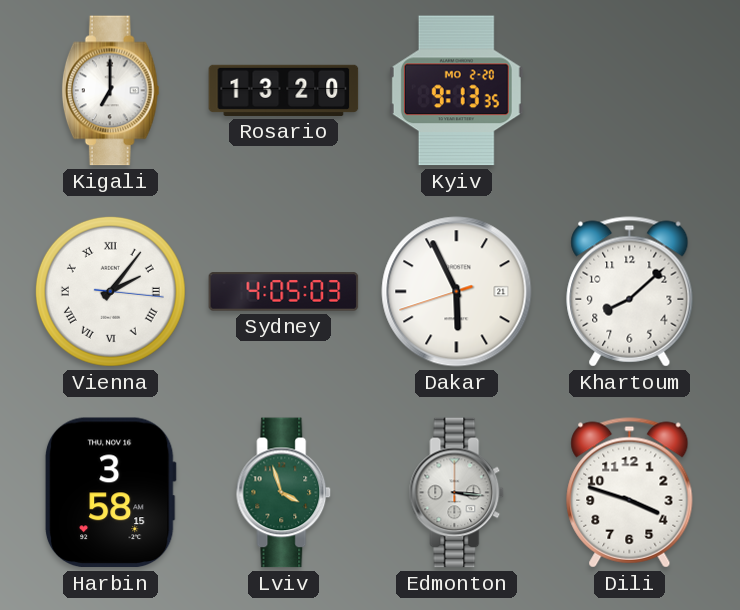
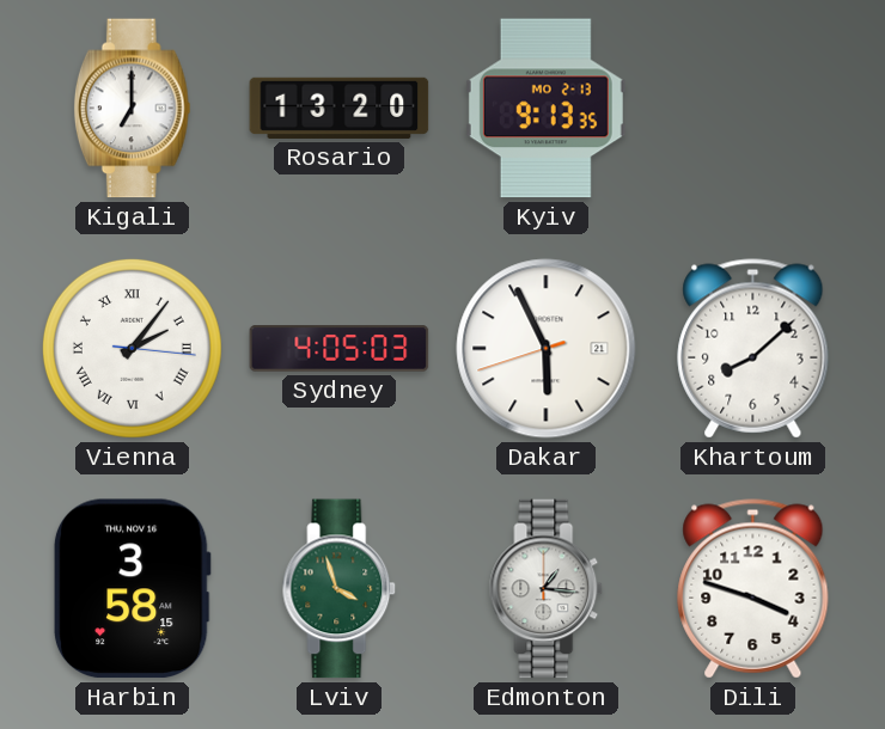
Kyiv date: MO 2-20 -> MO 2-13
Edmonton: 3:16 -> 1:16
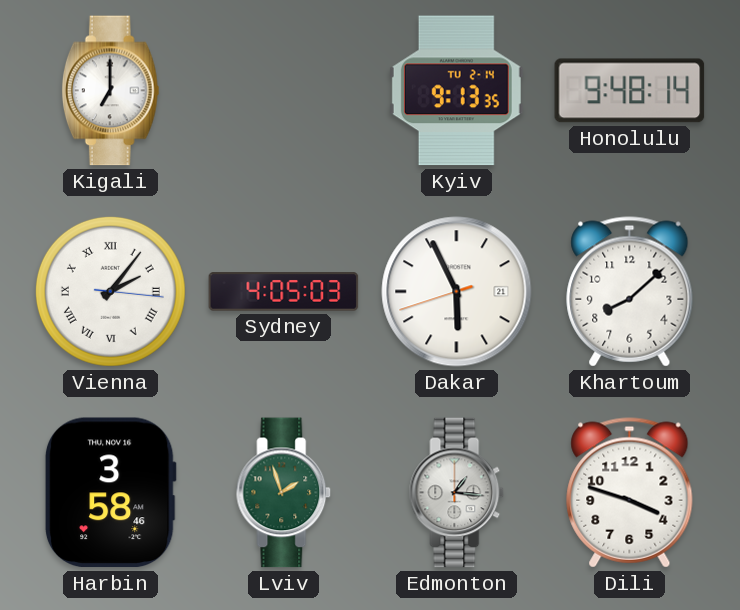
Rosario: 13:20 -> none
Kyiv date: MO 2-13 -> TU 2-14
Honolulu: none -> 9:48
Harbin: 3:58:15 -> 3:58:46
Lviv: 3:57 -> 1:57
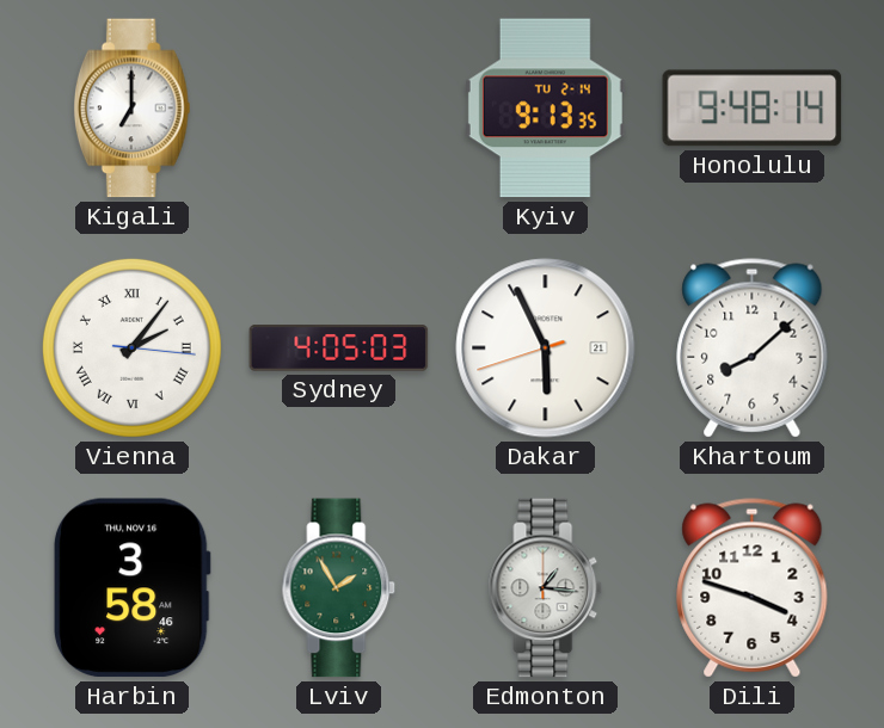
Lviv: 1:57 -> 1:55
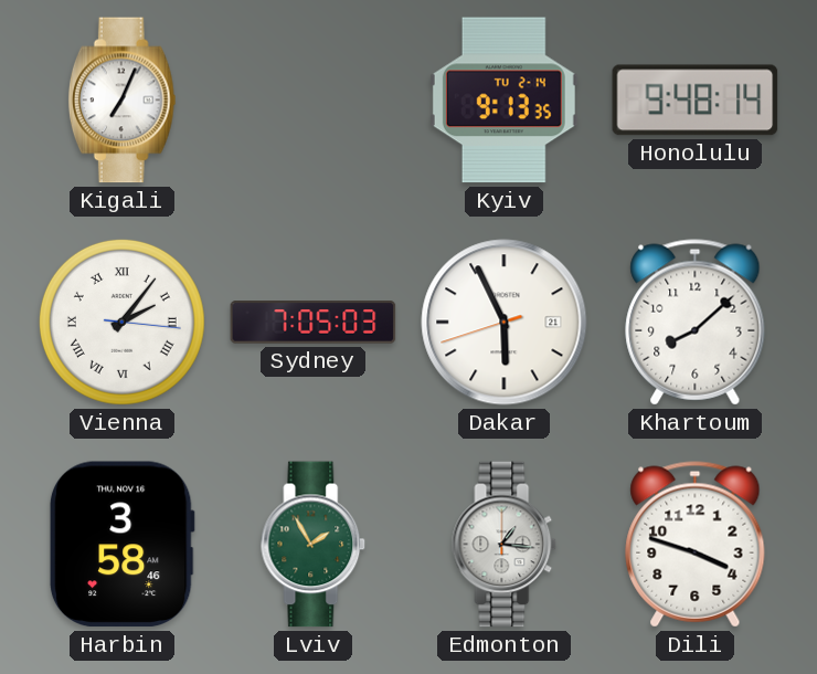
Kigali: 7:00 -> 7:04
Sydney: 4:05 -> 7:05
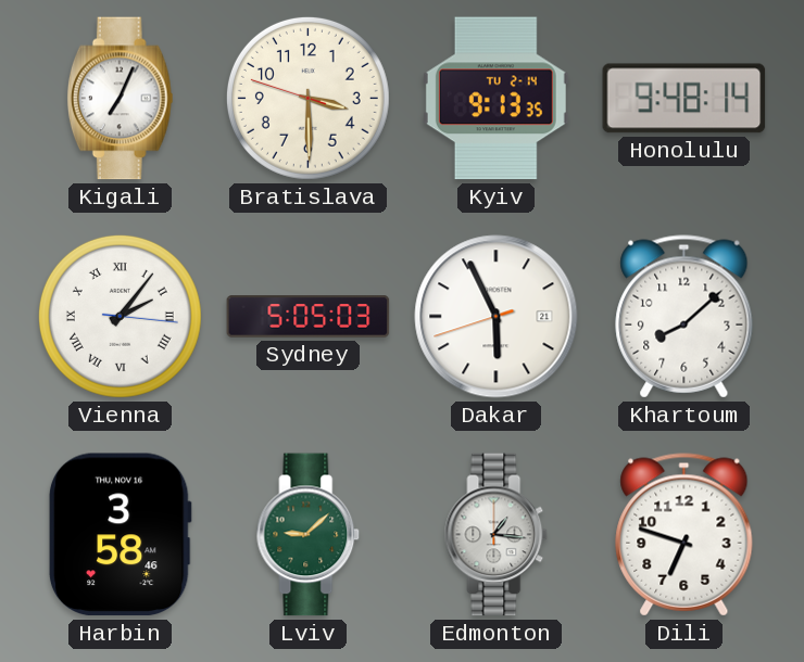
Bratislava: none -> 3:29
Sydney: 7:05 -> 5:05
Lviv: 1:55 -> 9:08
Dili: 3:48 -> 6:48
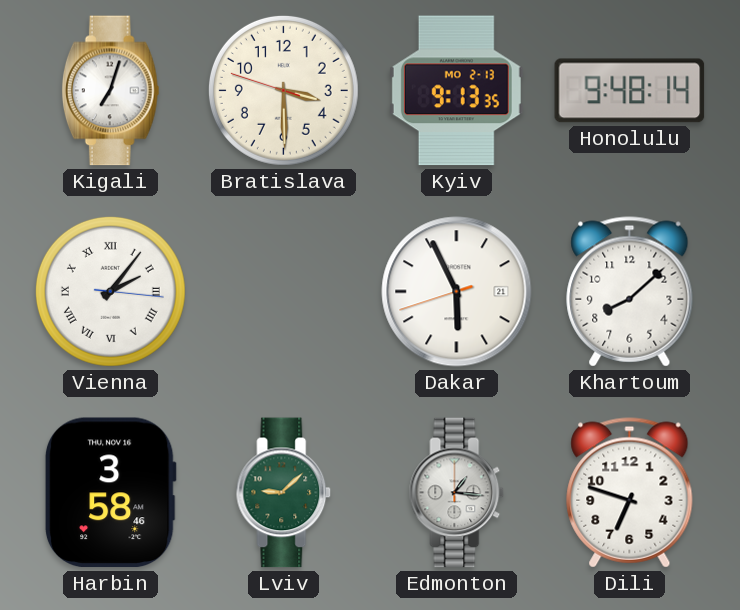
Kigali: 7:04 -> 7:03
Kyiv date: TU 2-14 -> MO 2-13
Sydney: 5:05 -> none
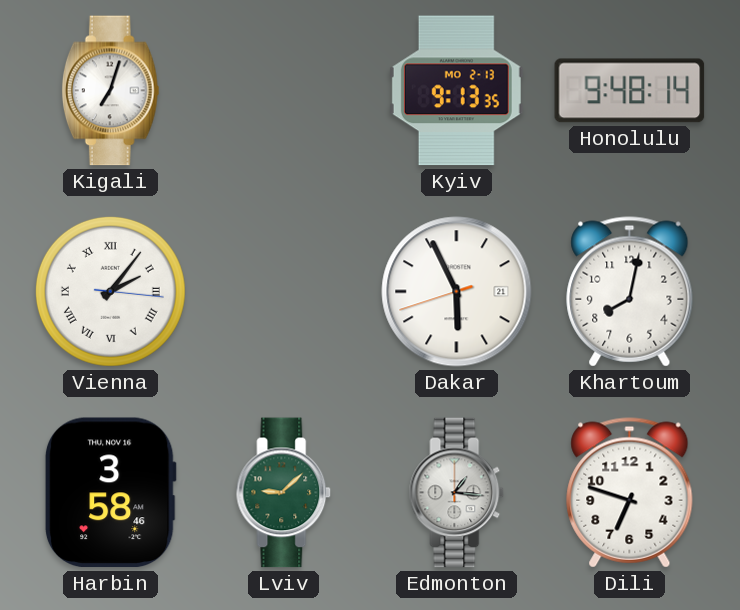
Bratislava: 3:29 -> none
Khartoum: 8:08 -> 8:02
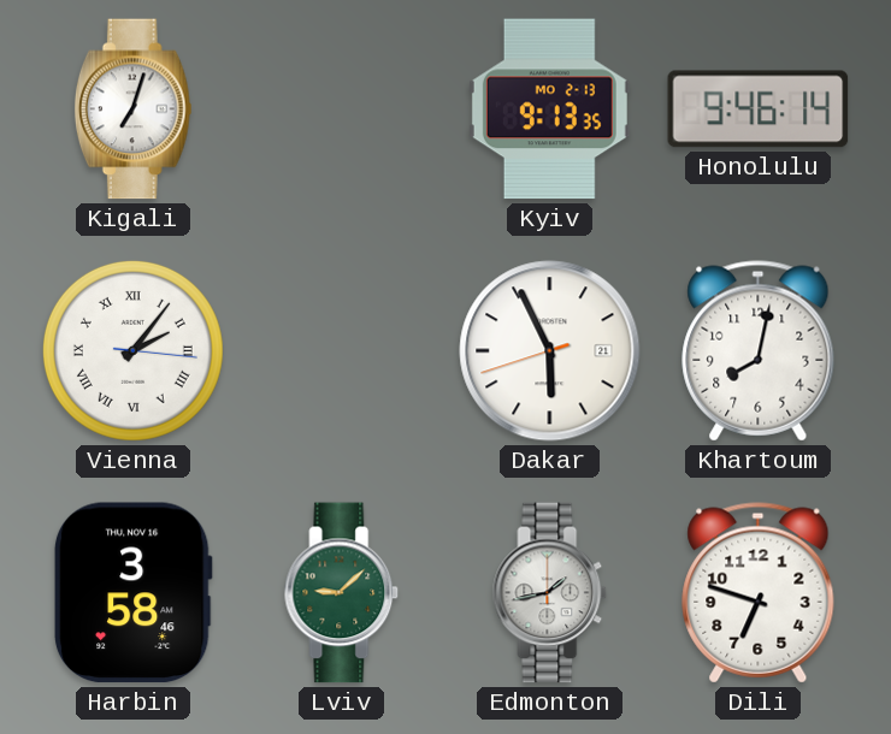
Honolulu: 9:48 -> 9:46
Edmonton: 1:16 -> 1:43
